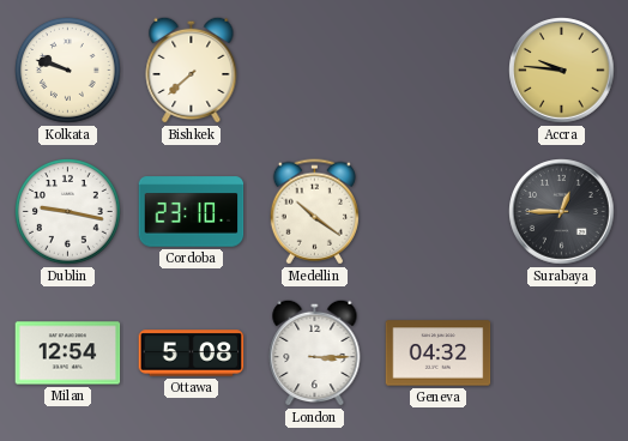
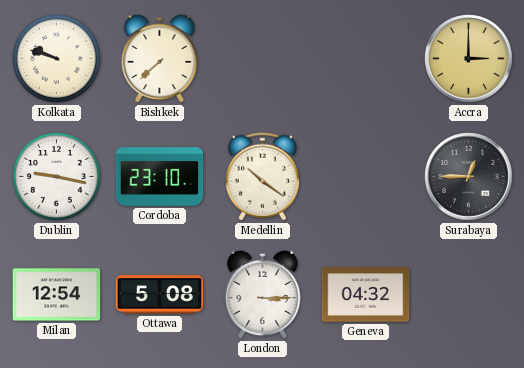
Accra: 9:46 -> 3:00
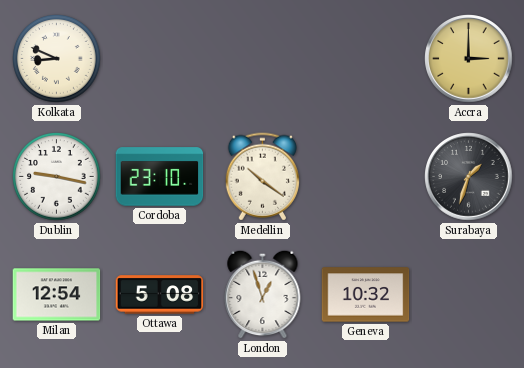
Kolkata: 9:48 -> 8:49
Bishkek: 7:38 -> none
Surabaya: 12:45 -> 1:33
London: 3:15 -> 12:57
Geneva: 04:32 -> 10:32
